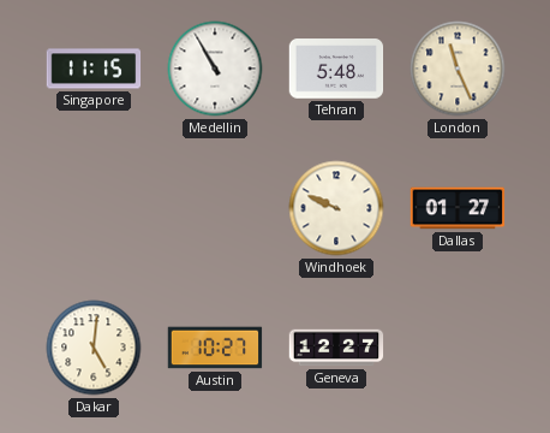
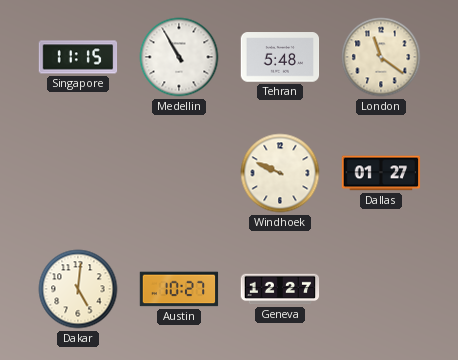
London: 11:26 -> 11:21
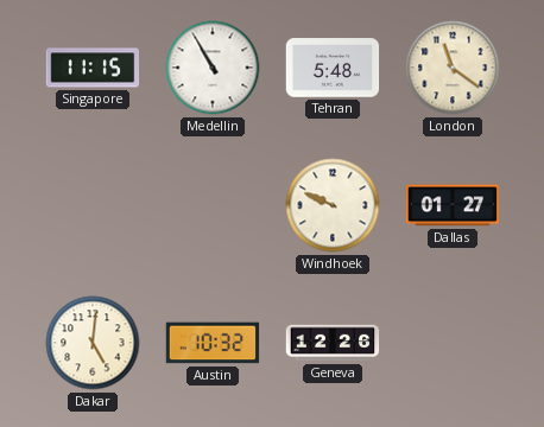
Austin: 10:27 -> 10:32
Geneva: 12:27 -> 12:26
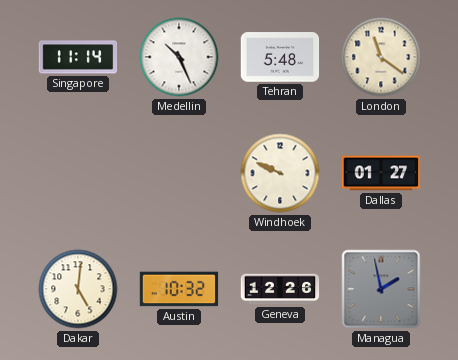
Singapore: 11:15 -> 11:14
Medellin: 10:55 -> 10:26
Managua: none -> 1:58
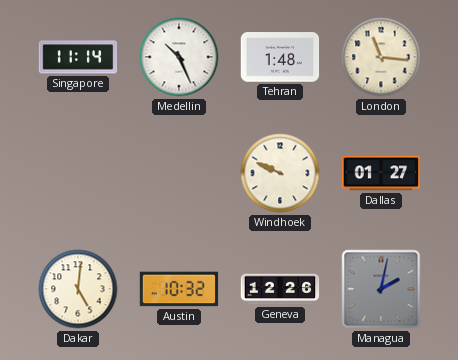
Tehran: 5:48 -> 1:48
London: 11:21 -> 11:16
Managua: 1:58 -> 2:02
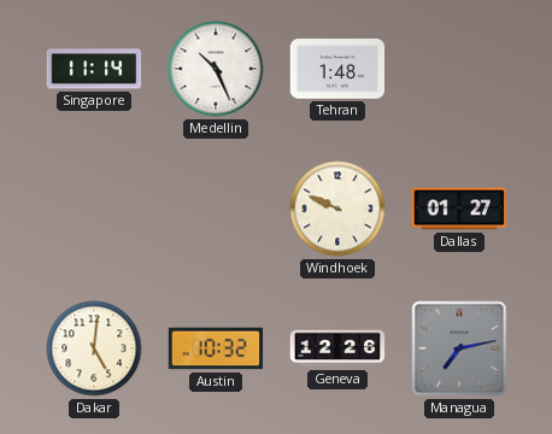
London: 11:16 -> none
Managua: 2:02 -> 7:13
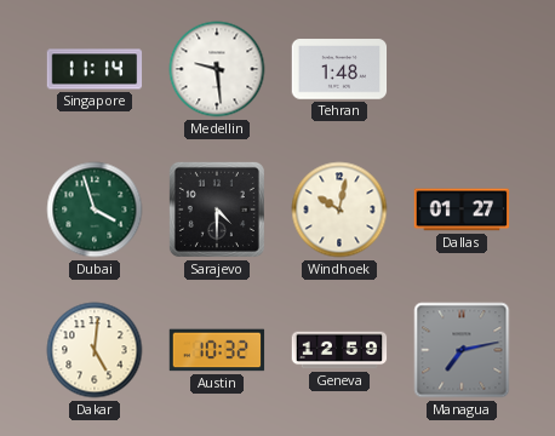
Medellin: 10:26 -> 9:29
Dubai: none -> 3:57
Sarajevo: none -> 4:30
Windhoek: 9:49 -> 10:02
Geneva: 12:26 -> 12:59
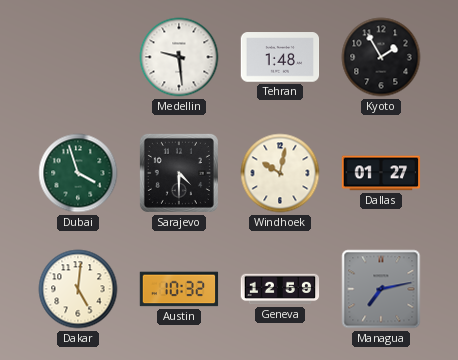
Singapore: 11:14 -> none
Kyoto: none -> 1:55
